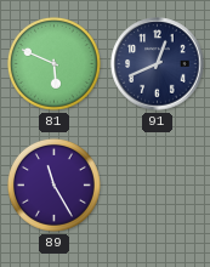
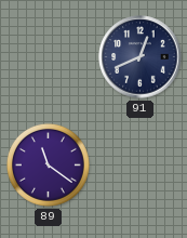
81: 5:49 -> none
89: 11:25 -> 11:21
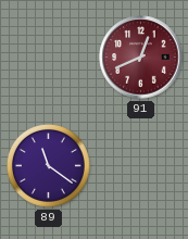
91 dial: navy -> burgundy
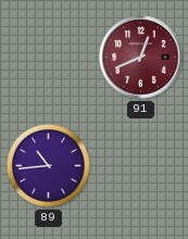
89: 11:21 -> 10:44
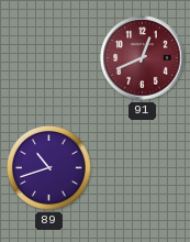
89: 10:44 -> 10:42
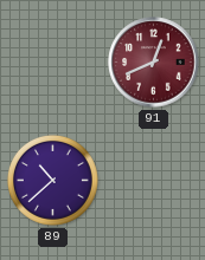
89: 10:42 -> 10:38
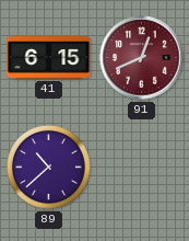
41: none -> 6:15
